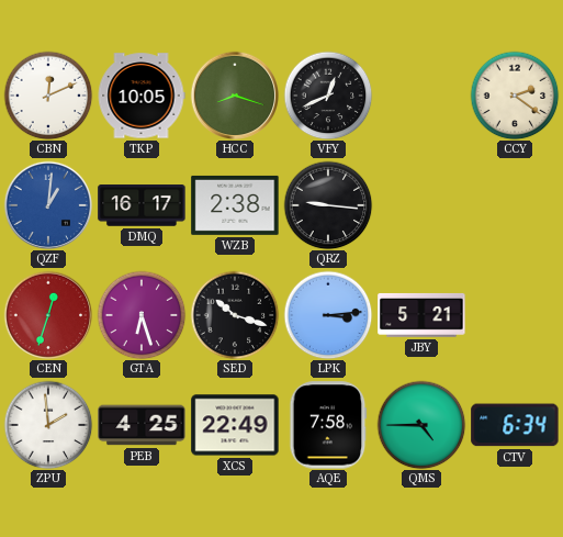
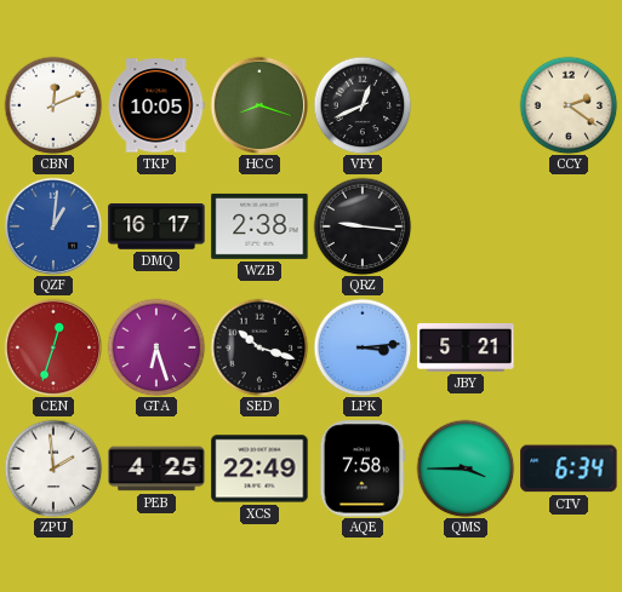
QMS: 4:45 -> 3:45
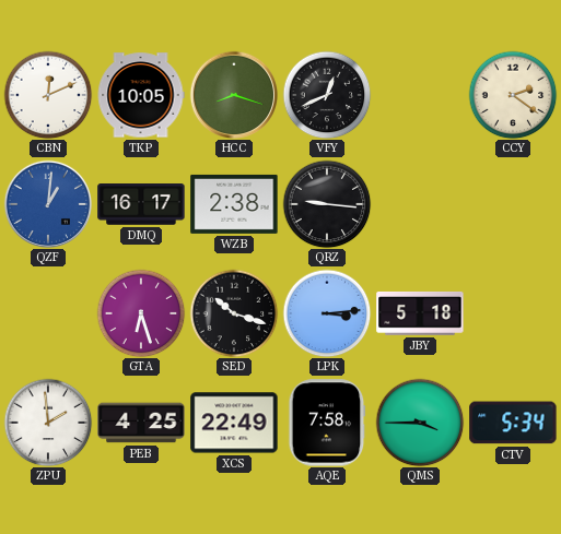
CEN: 12:33 -> none
JBY: 5:21 -> 5:18
CTV: 6:34 -> 5:34
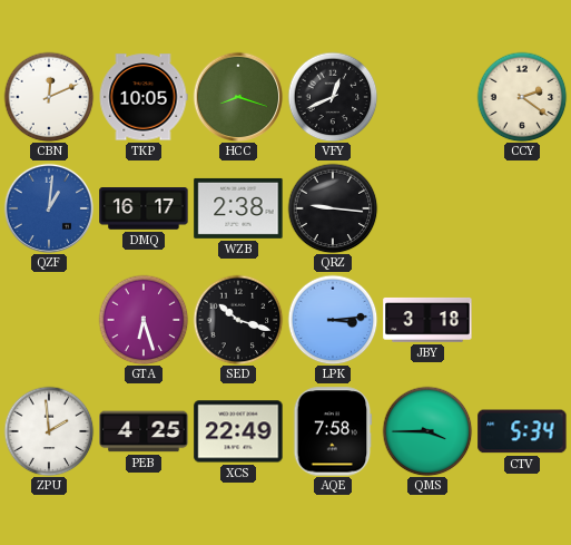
JBY: 5:18 -> 3:18
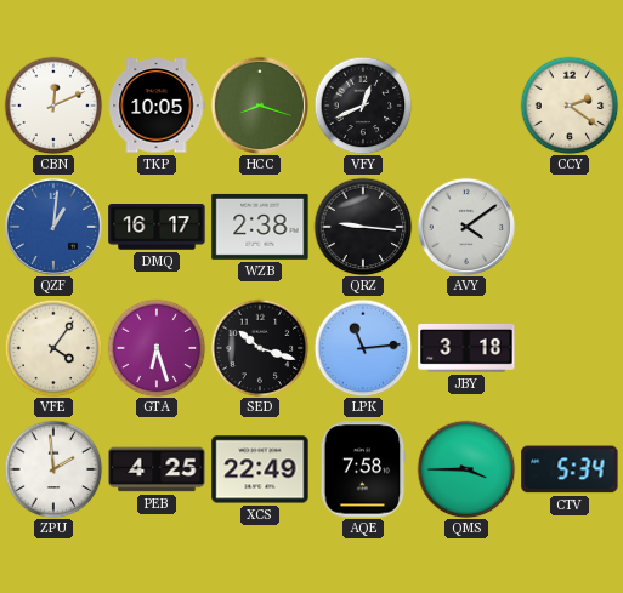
AVY: none -> 4:09
VFE: none -> 4:06
LPK: 3:14 -> 11:14
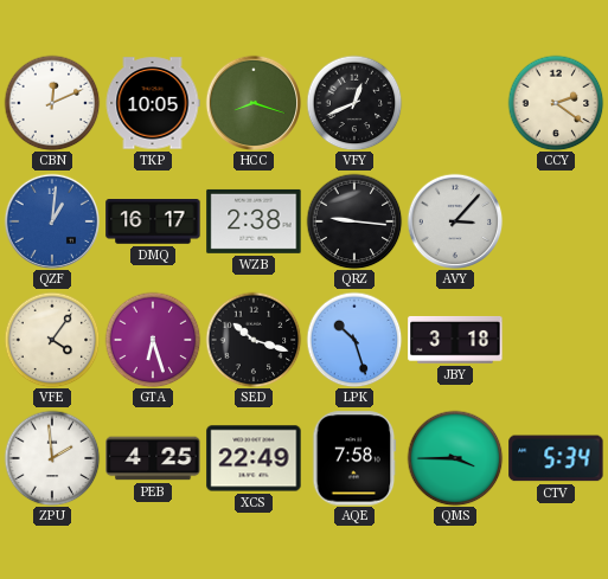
AVY: 4:09 -> 3:07
LPK: 11:14 -> 10:27
